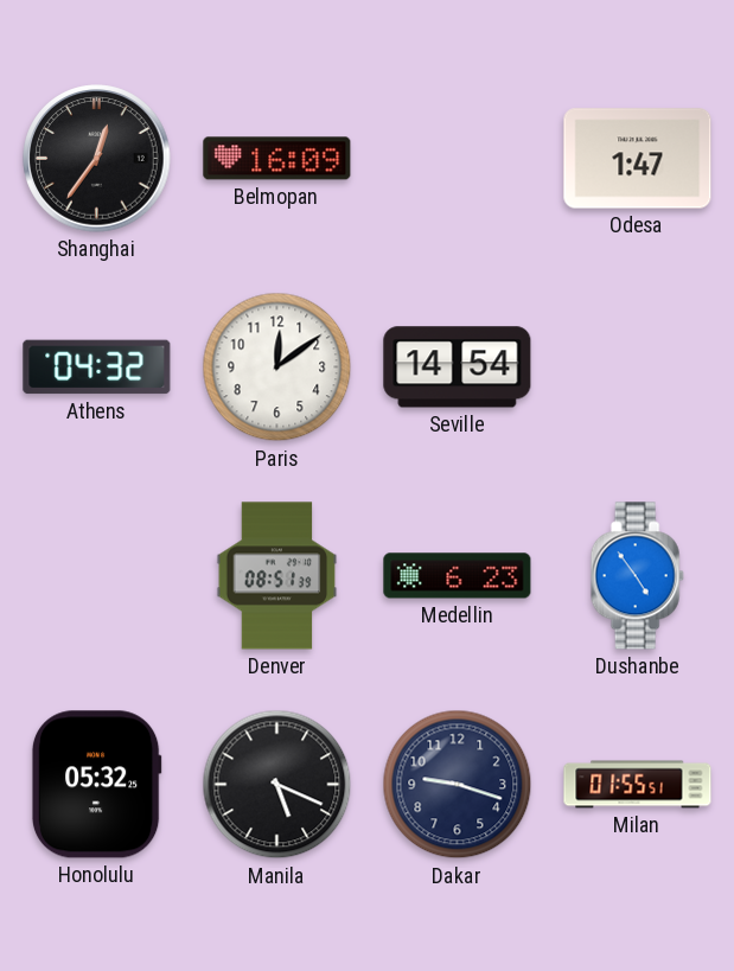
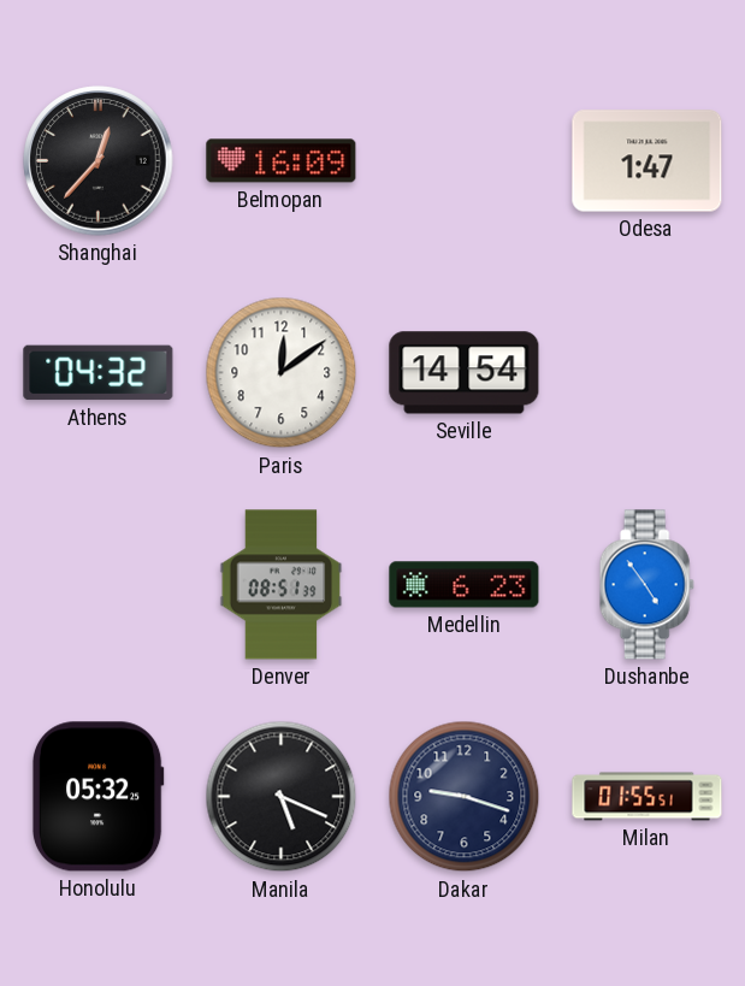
Shanghai: 12:36 -> 12:37
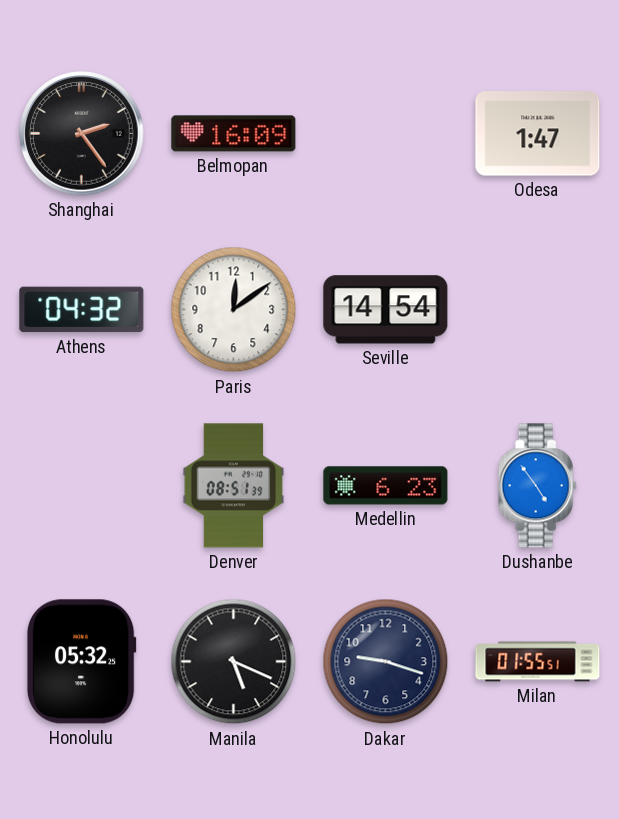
Shanghai: 12:37 -> 2:24
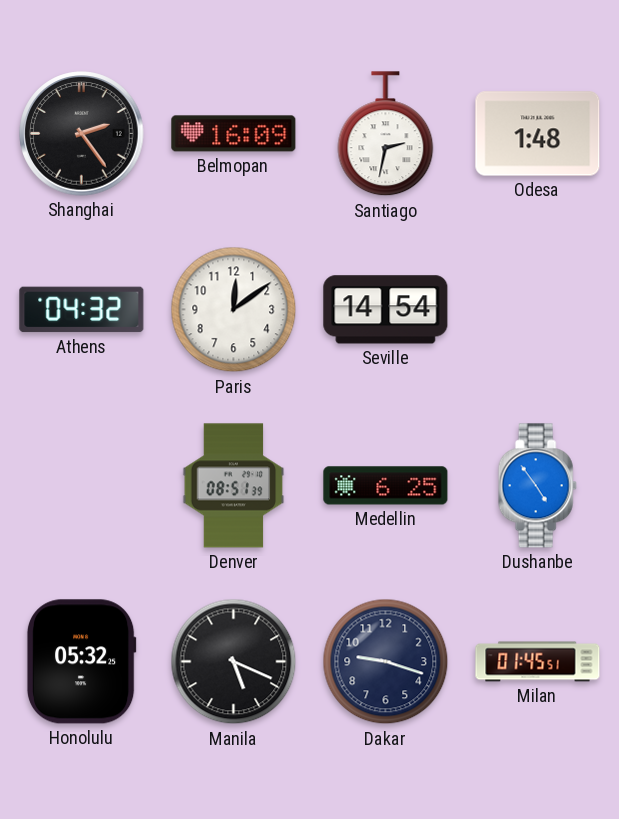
Santiago: none -> 2:32
Odesa: 1:47 -> 1:48
Medellin: 6:23 -> 6:25
Milan: 01:55 -> 01:45
